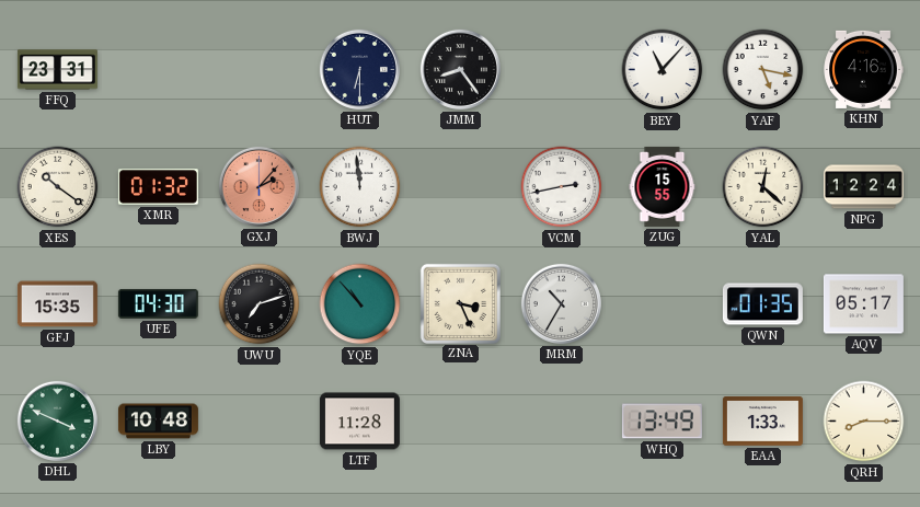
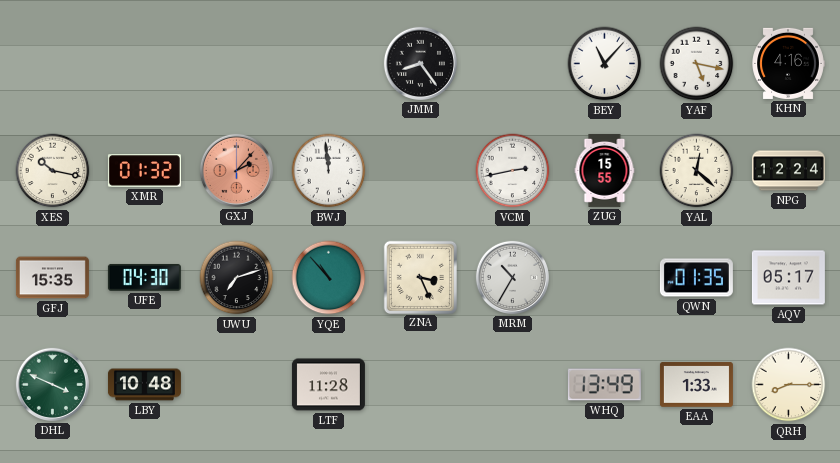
FFQ: 23:31 -> none
HUT: 6:30 -> none
XES: 10:21 -> 10:17
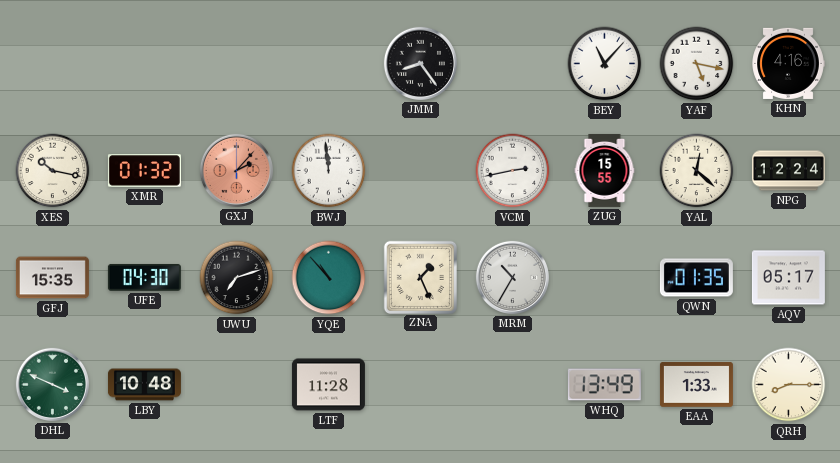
ZNA: 3:26 -> 1:26
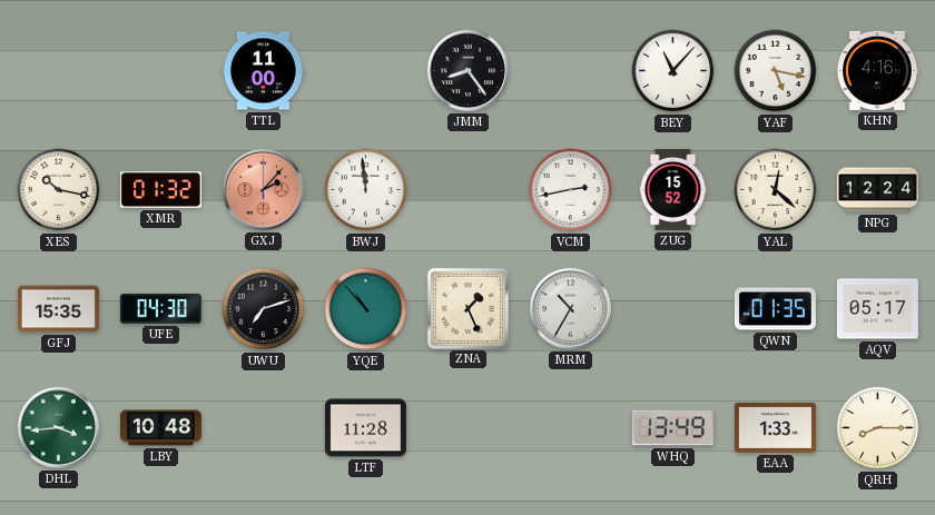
TTL: none -> 11:00
ZUG: 15:55 -> 15:52
DHL: 3:49 -> 3:44
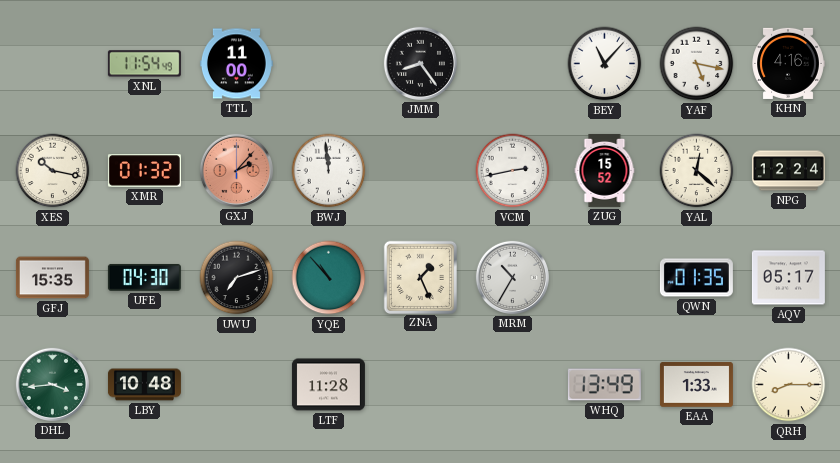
XNL: none -> 11:54
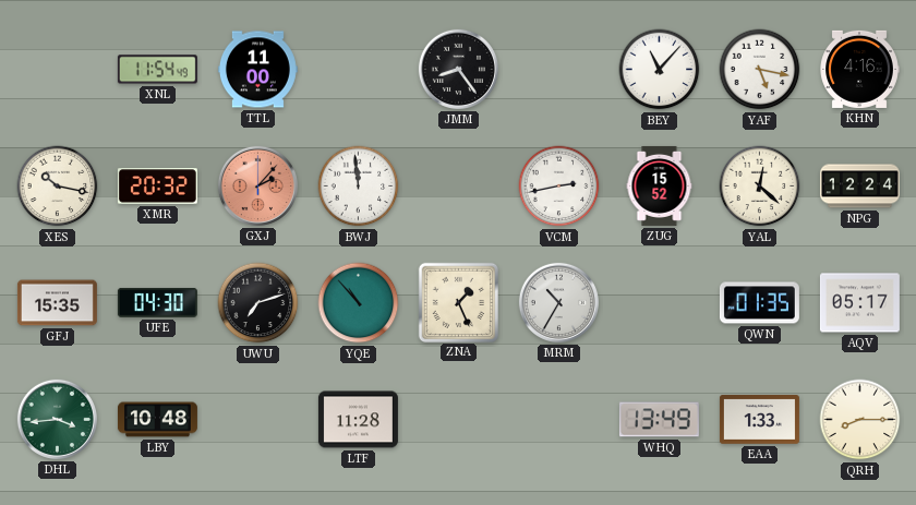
XMR: 01:32 -> 20:32
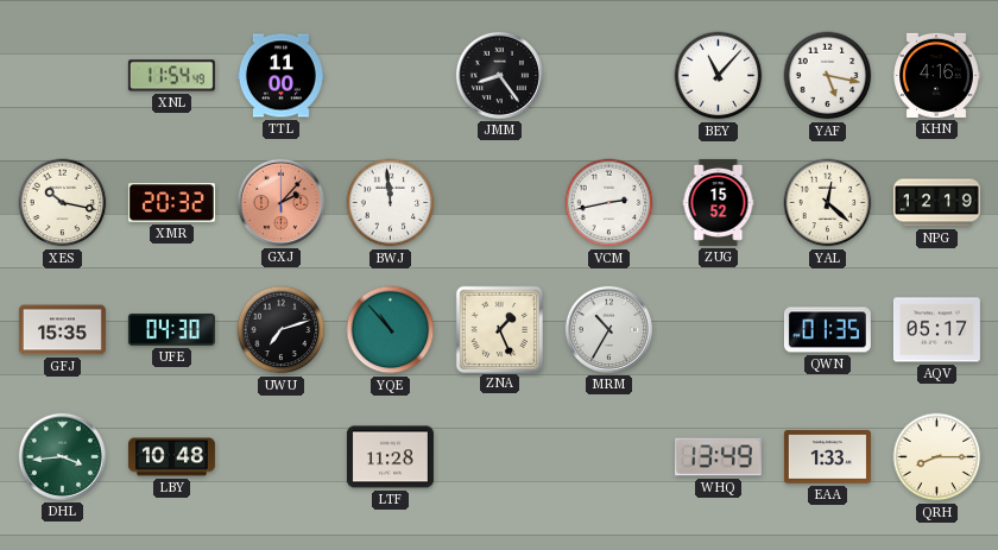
NPG: 12:24 -> 12:19
